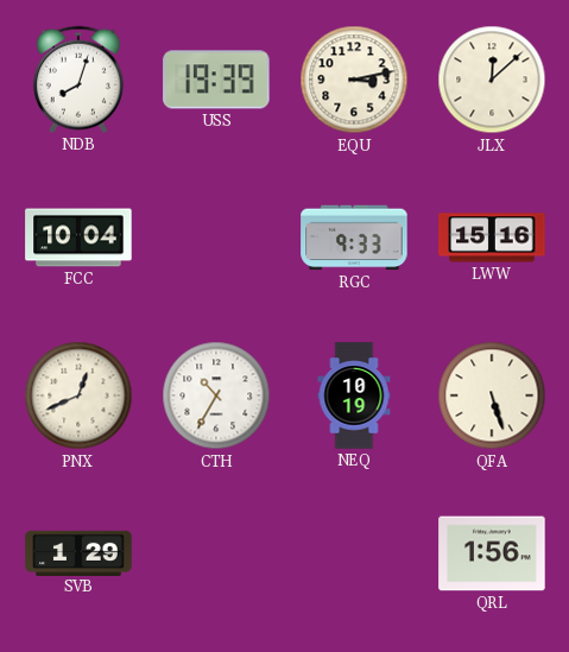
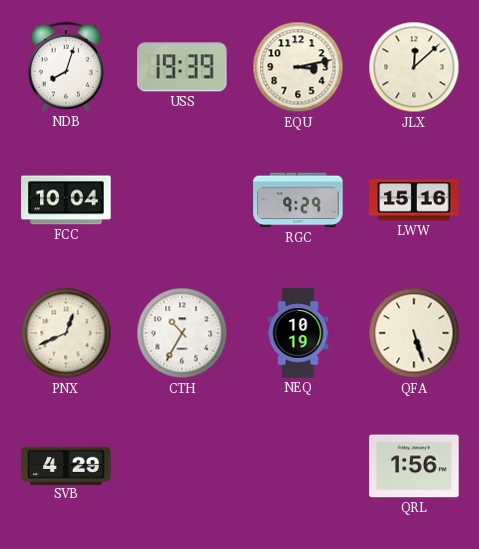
RGC: 9:33 -> 9:29
SVB: 1:29 -> 4:29
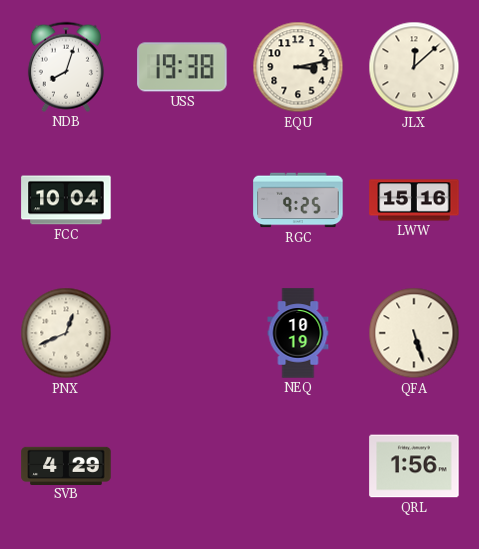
USS: 19:39 -> 19:38
RGC: 9:29 -> 9:25
CTH: 10:35 -> none
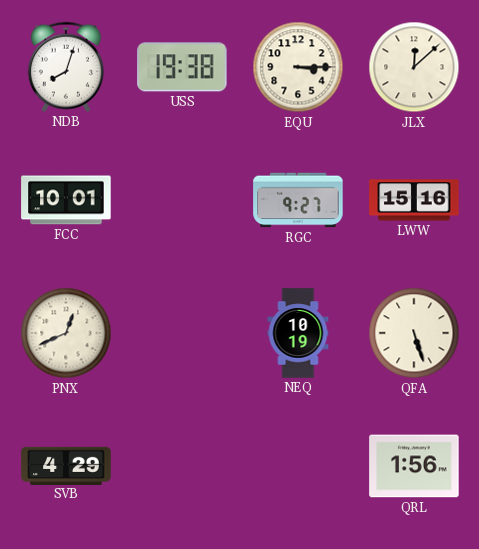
EQU: 3:13 -> 3:15
FCC: 10:04 -> 10:01
RGC: 9:25 -> 9:27
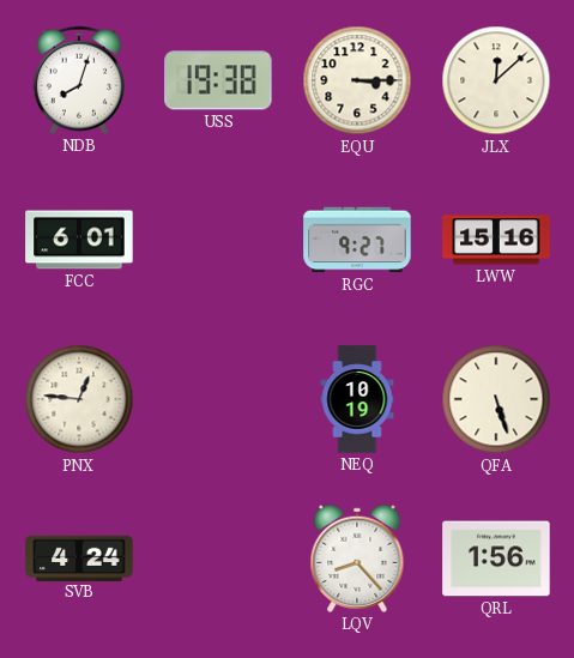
FCC: 10:01 -> 6:01
PNX: 12:41 -> 12:46
SVB: 4:29 -> 4:24
LQV: none -> 8:23
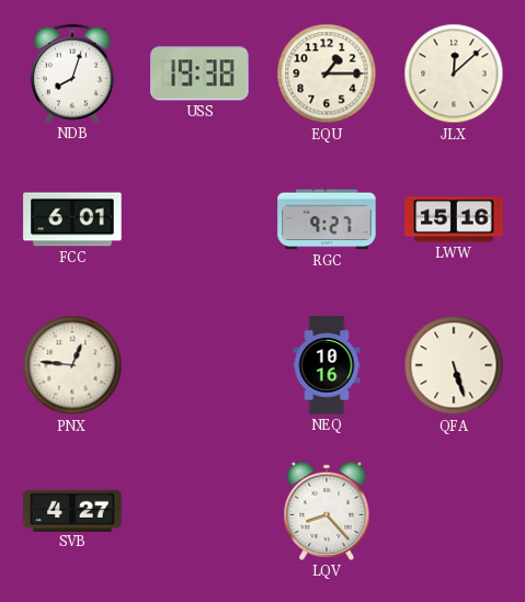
EQU: 3:15 -> 1:15
NEQ: 10:19 -> 10:16
SVB: 4:24 -> 4:27
QRL: 1:56 -> none
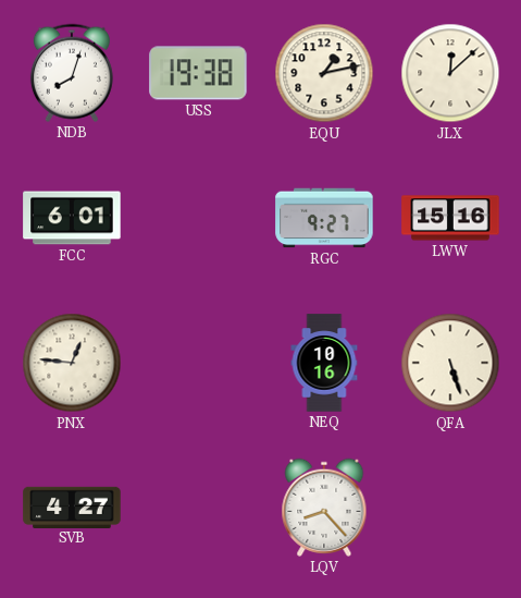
EQU: 1:15 -> 1:13
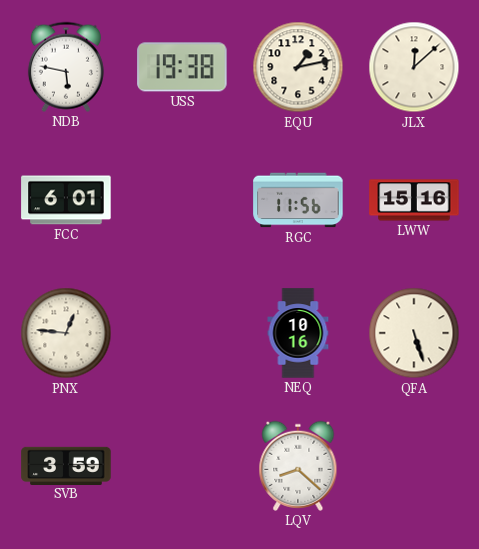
NDB: 8:03 -> 5:47
RGC: 9:27 -> 11:56
SVB: 4:27 -> 3:59
LQV: 8:23 -> 8:22
